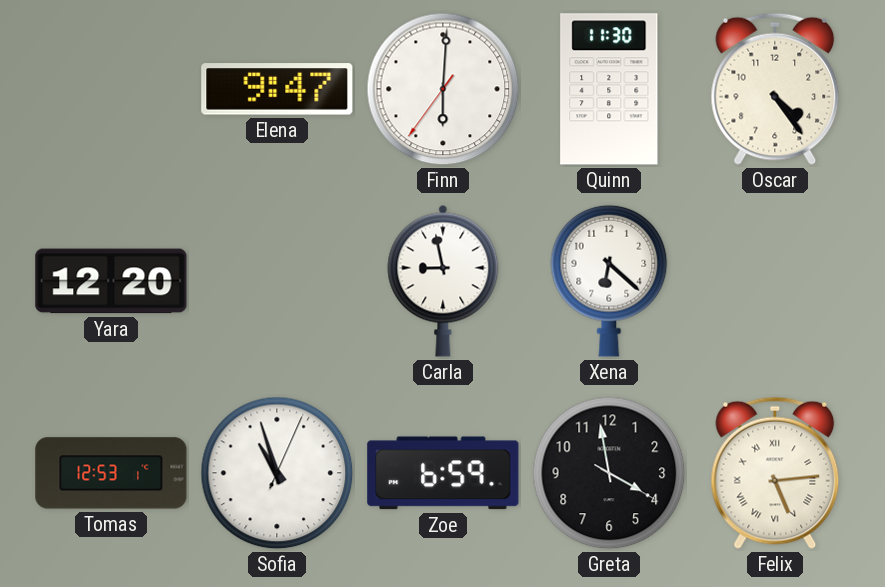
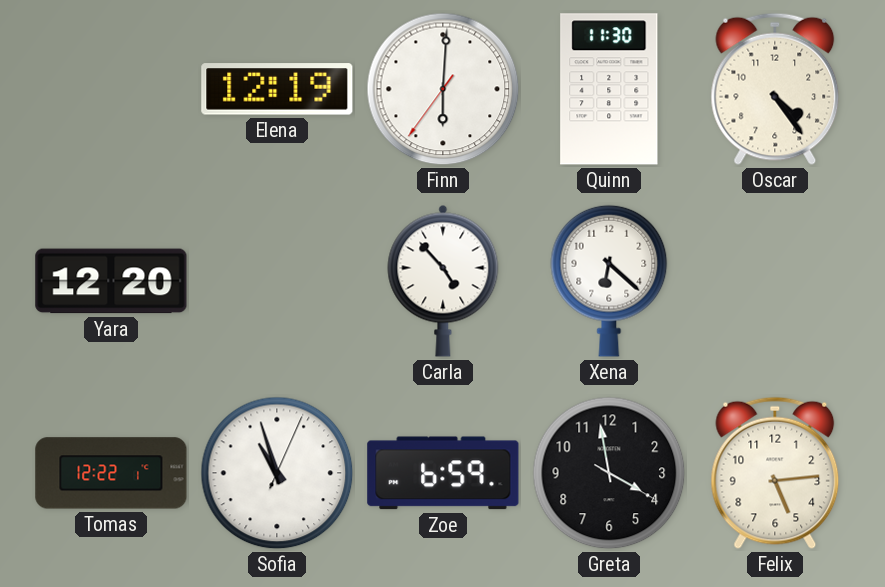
Elena: 9:47 -> 12:19
Carla: 8:58 -> 4:53
Tomas: 12:53 -> 12:22
Felix numerals: Roman -> Arabic
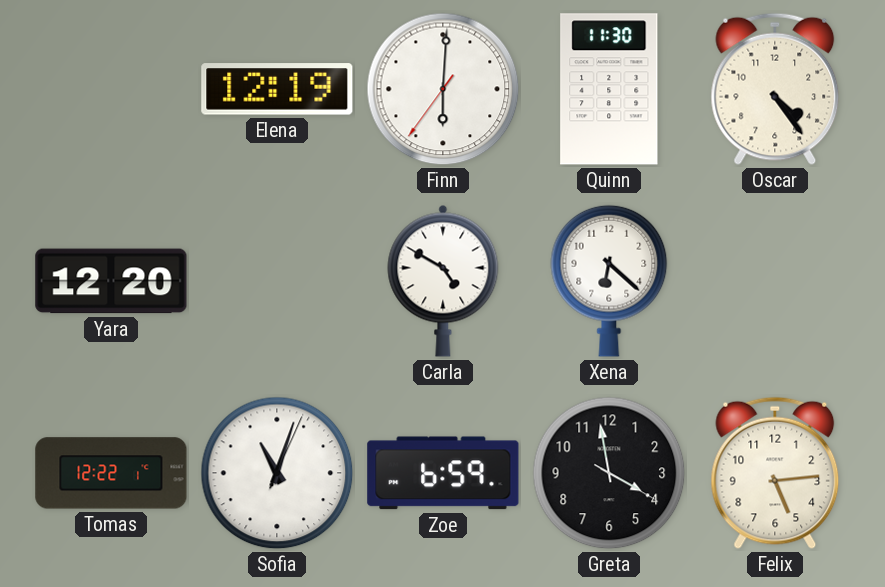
Carla: 4:53 -> 4:50
Sofia: 10:57 -> 11:03
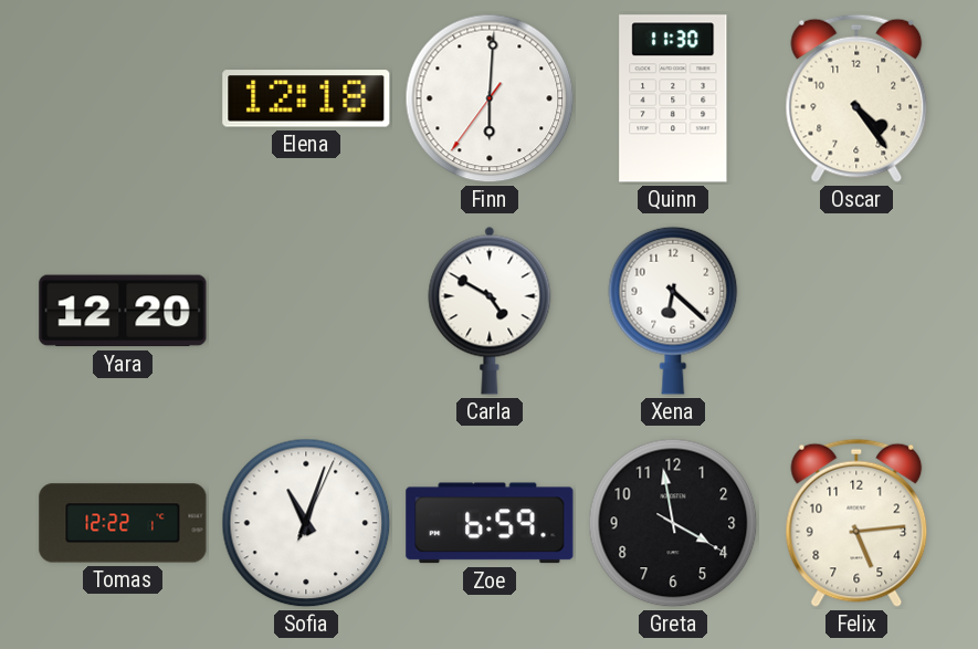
Elena: 12:19 -> 12:18
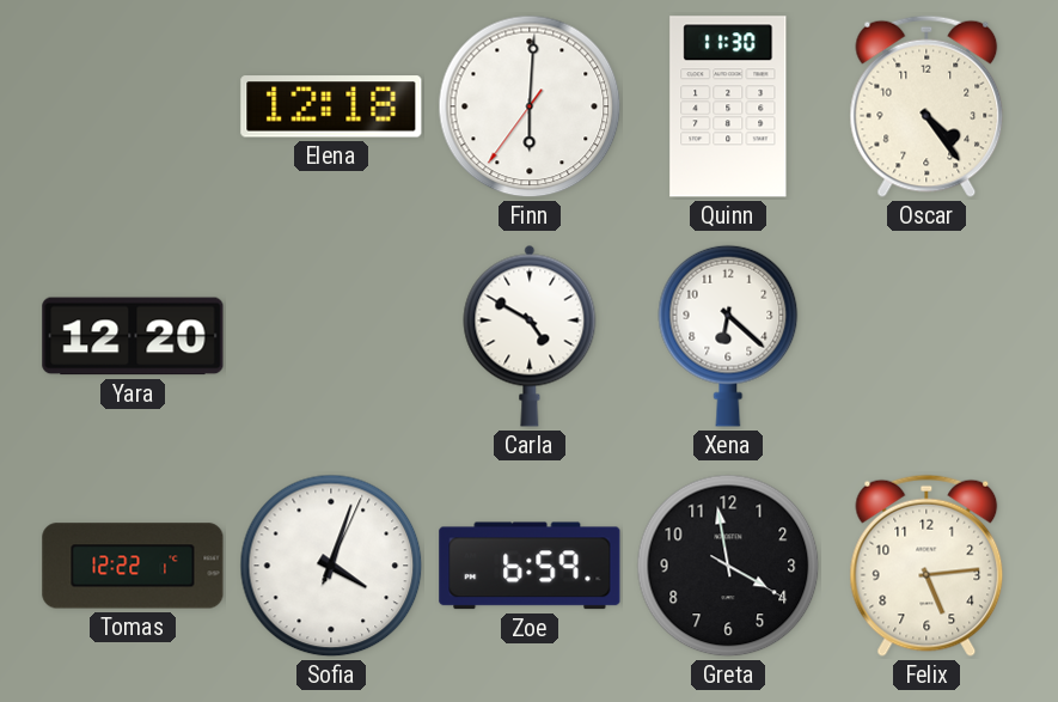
Sofia: 11:03 -> 4:03
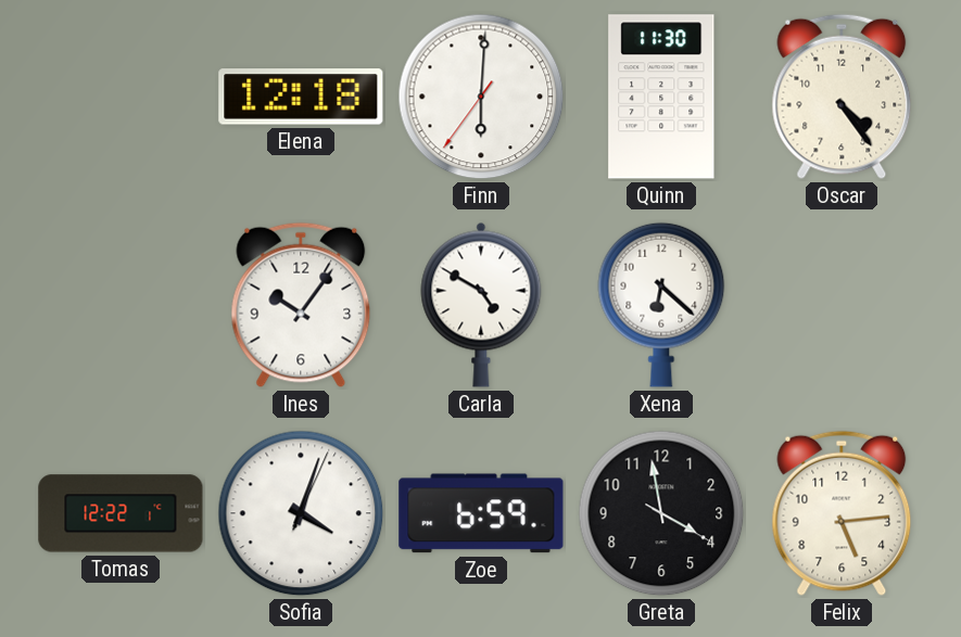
Yara: 12:20 -> none
Ines: none -> 10:06
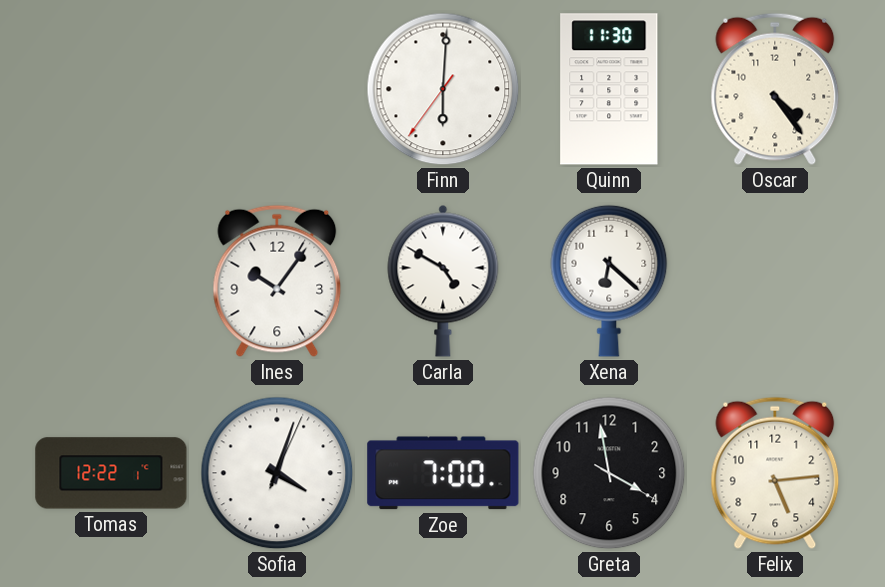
Elena: 12:18 -> none
Zoe: 6:59 -> 7:00
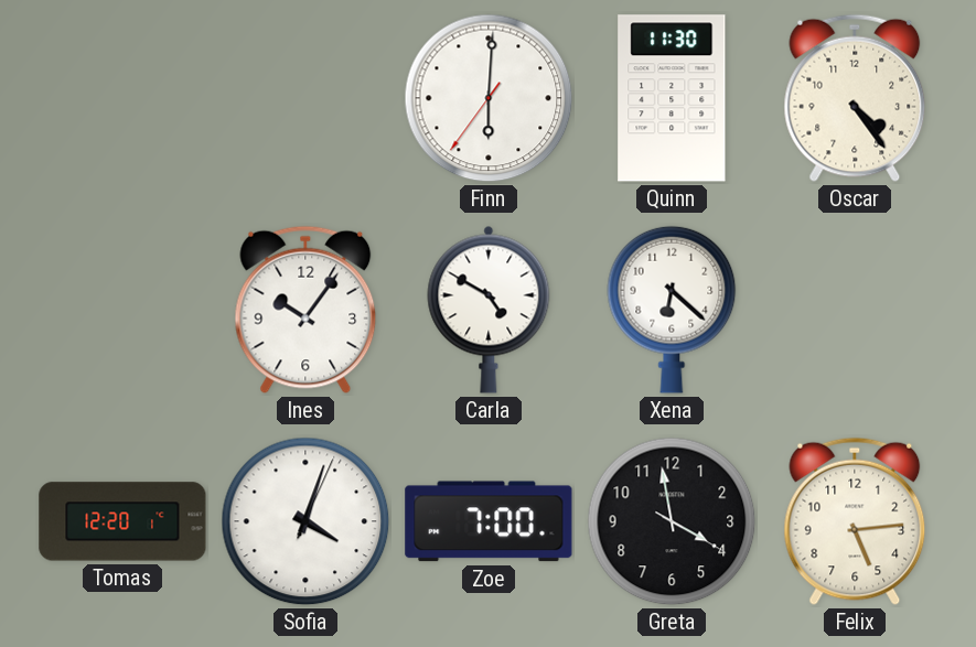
Tomas: 12:22 -> 12:20
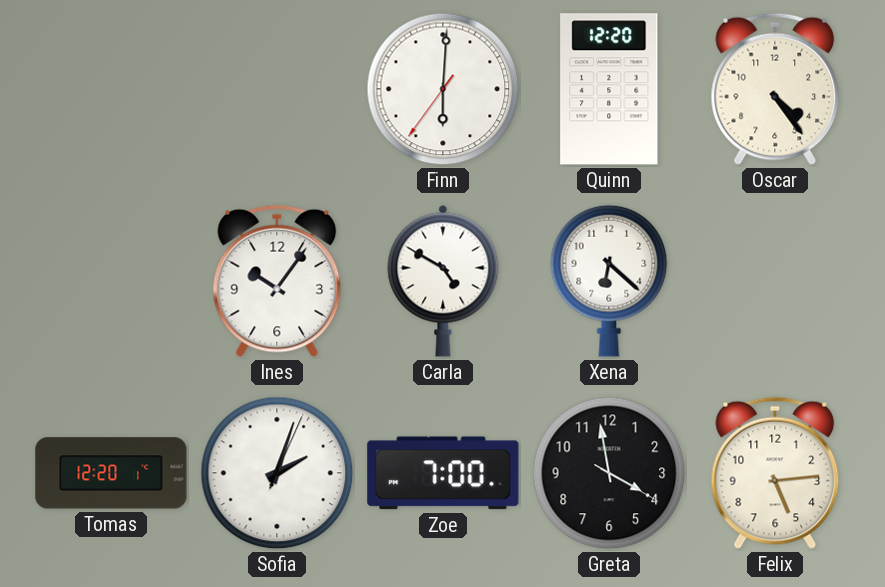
Quinn: 11:30 -> 12:20
Sofia: 4:03 -> 2:03
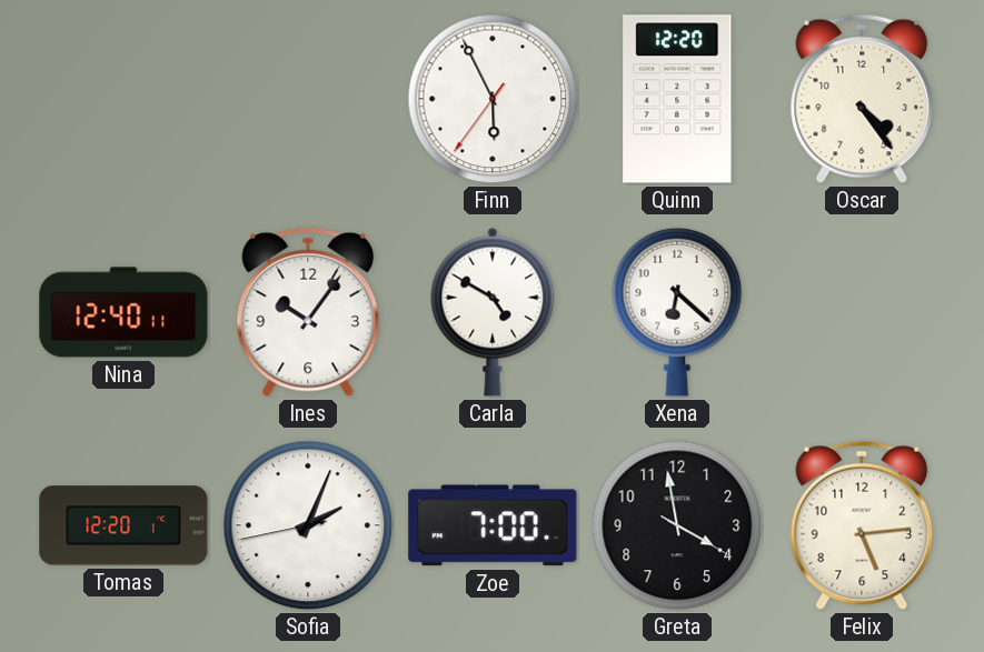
Finn: 6:00 -> 5:55
Nina: none -> 12:40
Sofia: 2:03:04 -> 2:03:43
